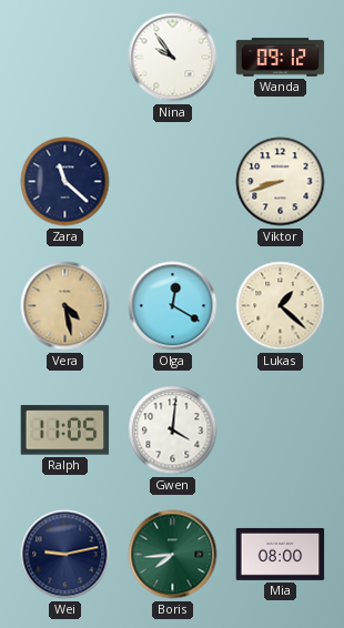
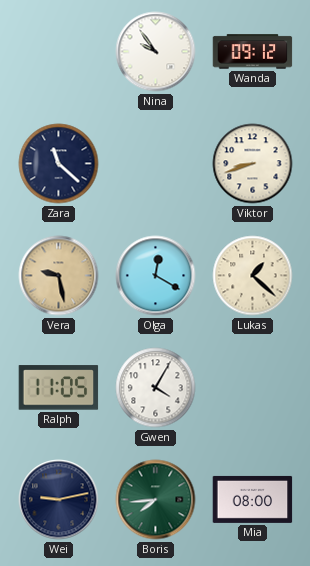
Vera: 4:28 -> 9:28
Gwen: 4:01 -> 4:05
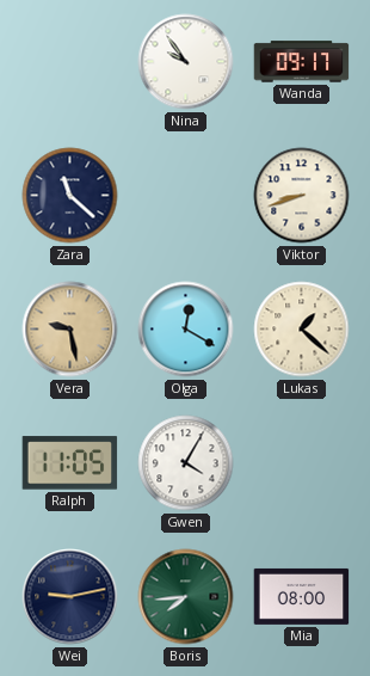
Wanda: 09:12 -> 09:17
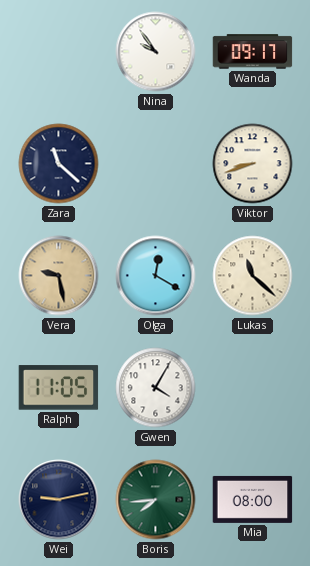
Lukas: 1:22 -> 11:22
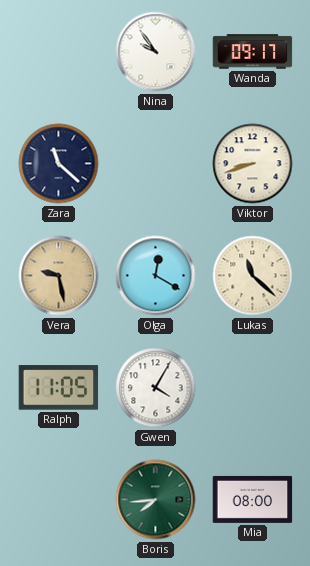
Wei: 9:13 -> none
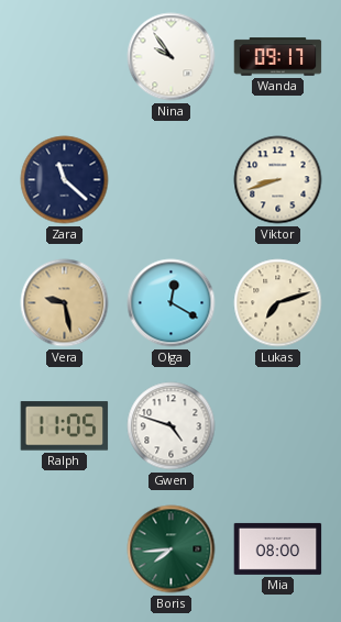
Lukas: 11:22 -> 7:12
Gwen: 4:05 -> 4:48
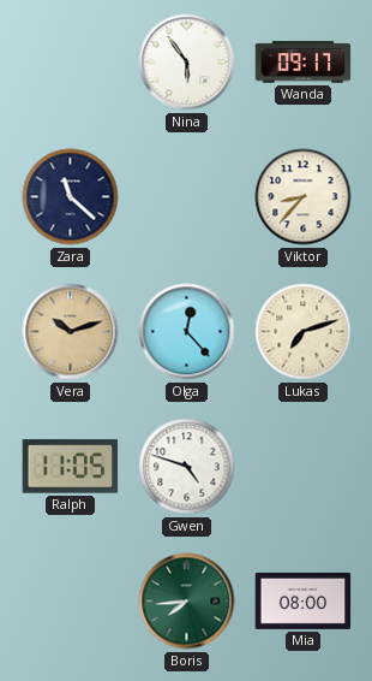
Nina: 9:54 -> 5:54
Viktor: 8:42 -> 8:37
Vera: 9:28 -> 10:12
Olga: 12:20 -> 12:23
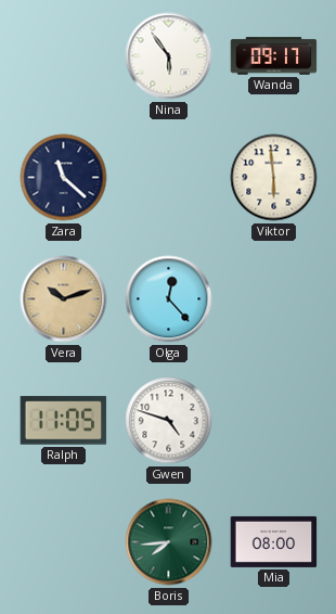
Viktor: 8:37 -> 5:59
Lukas: 7:12 -> none
